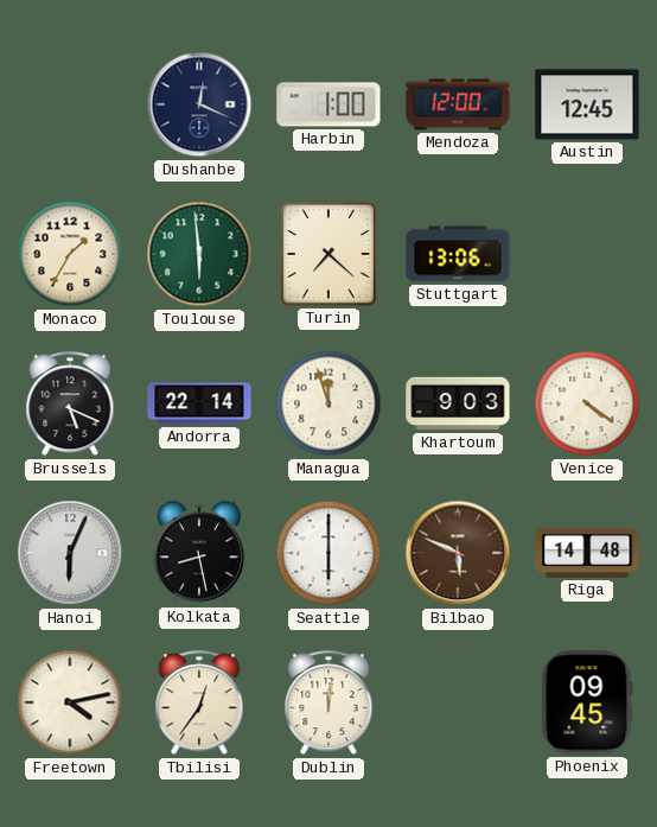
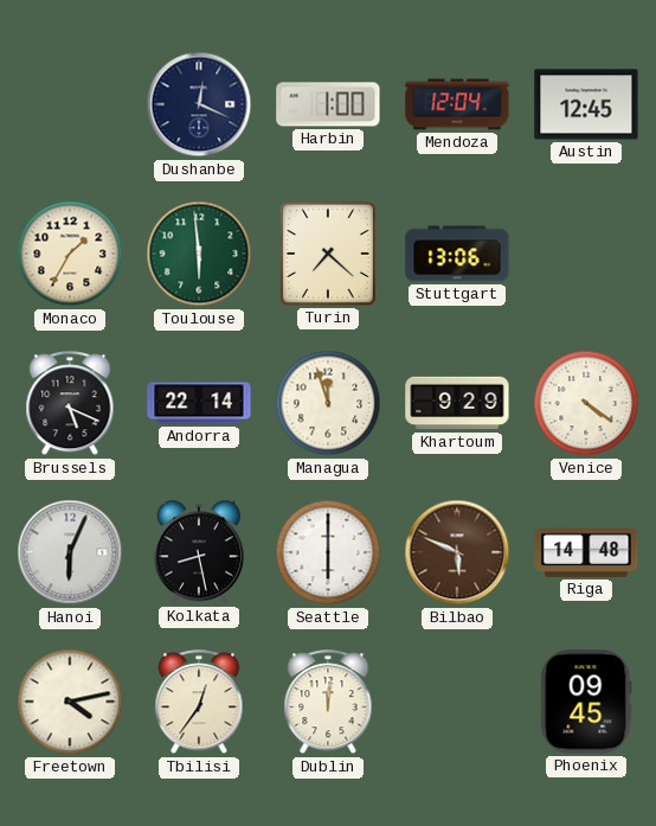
Mendoza: 12:00 -> 12:04
Khartoum: 9:03 -> 9:29
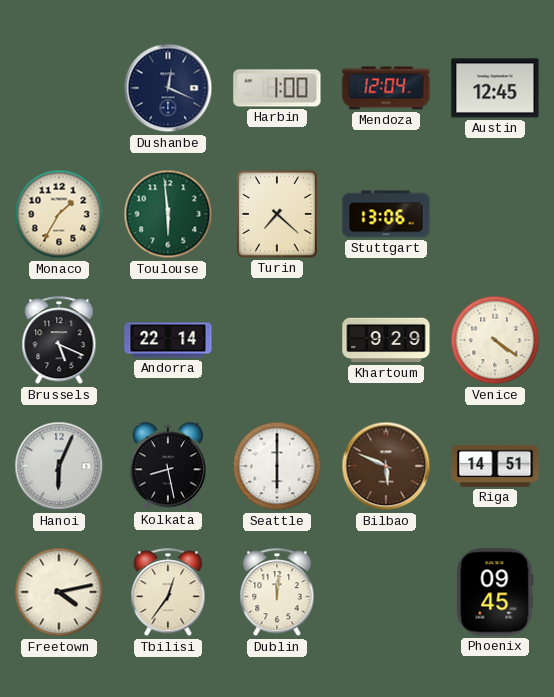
Managua: 11:57 -> none
Riga: 14:48 -> 14:51
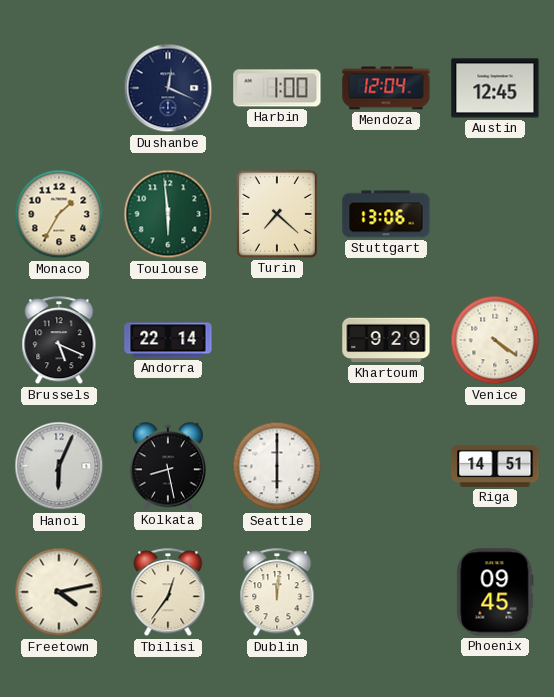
Bilbao: 5:49 -> none
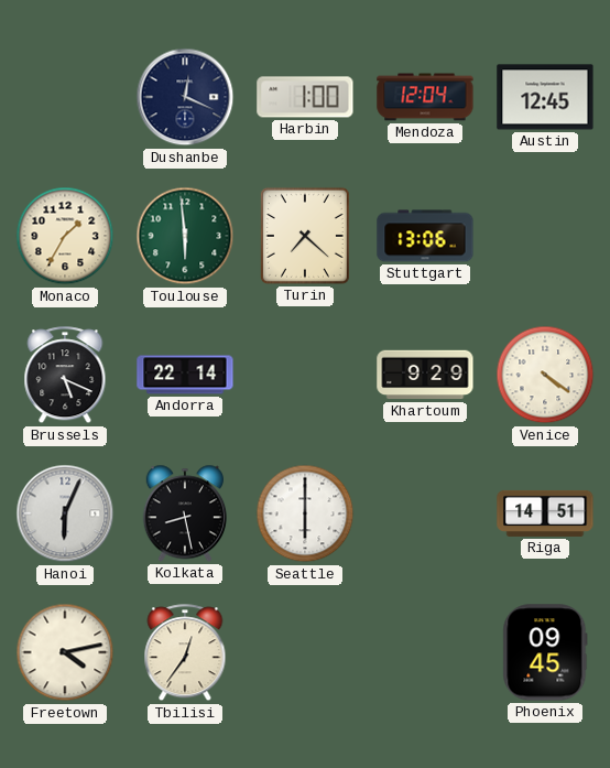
Dublin: 12:01 -> none
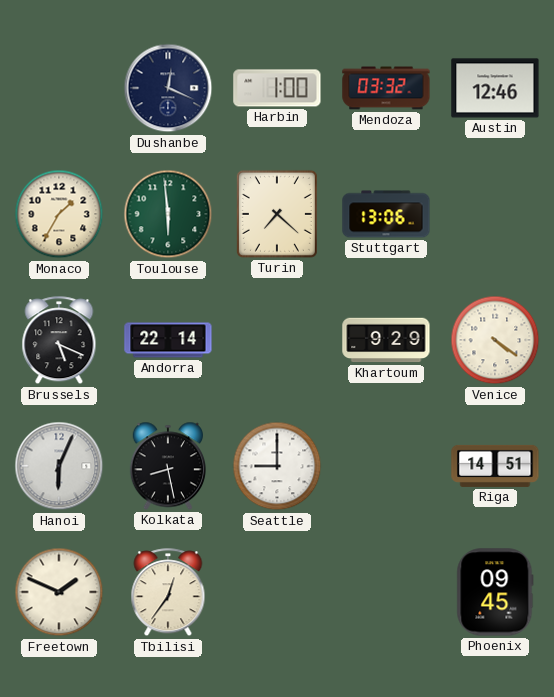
Mendoza: 12:04 -> 03:32
Austin: 12:45 -> 12:46
Seattle: 6:00 -> 9:00
Freetown: 4:13 -> 1:49
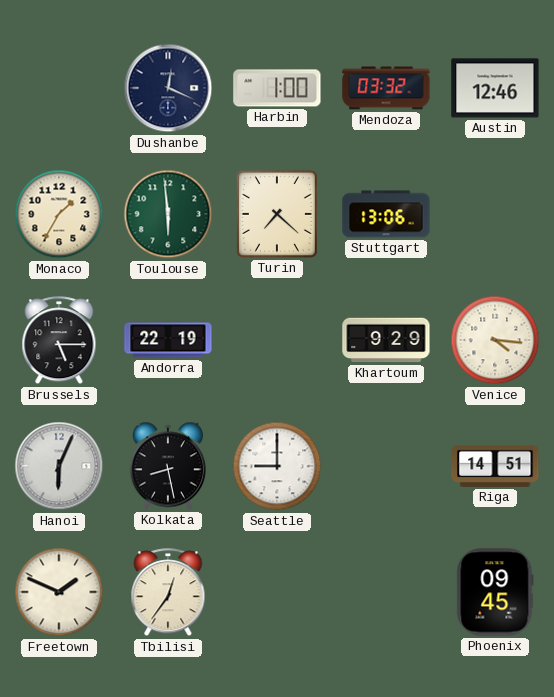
Brussels: 5:19 -> 5:15
Andorra: 22:14 -> 22:19
Venice: 4:21 -> 4:16
